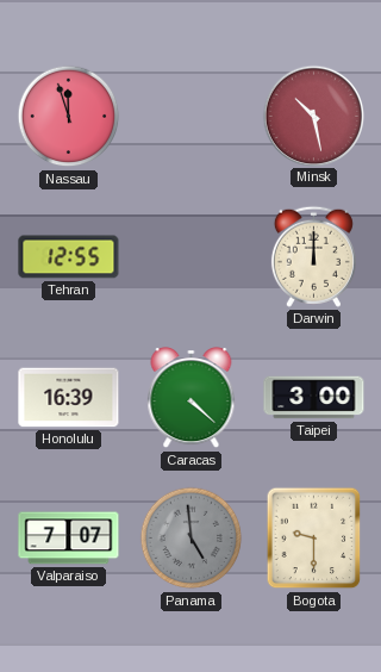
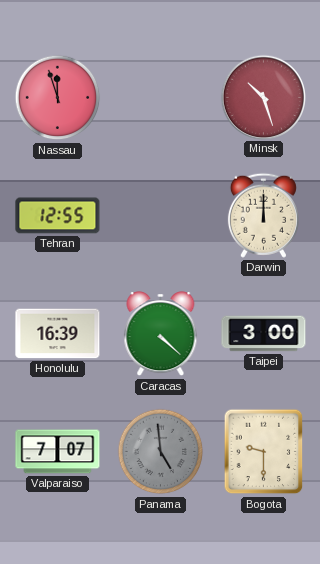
Minsk: 10:28 -> 10:27
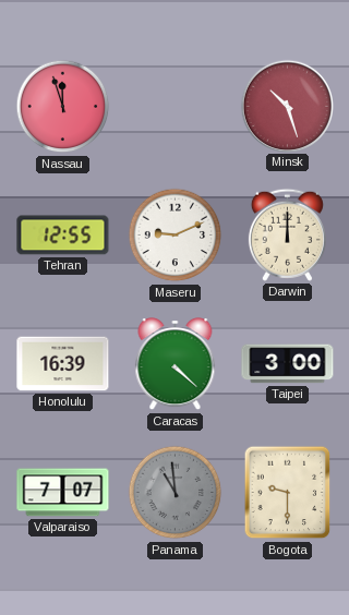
Maseru: none -> 9:11
Panama: 4:59 -> 10:59
